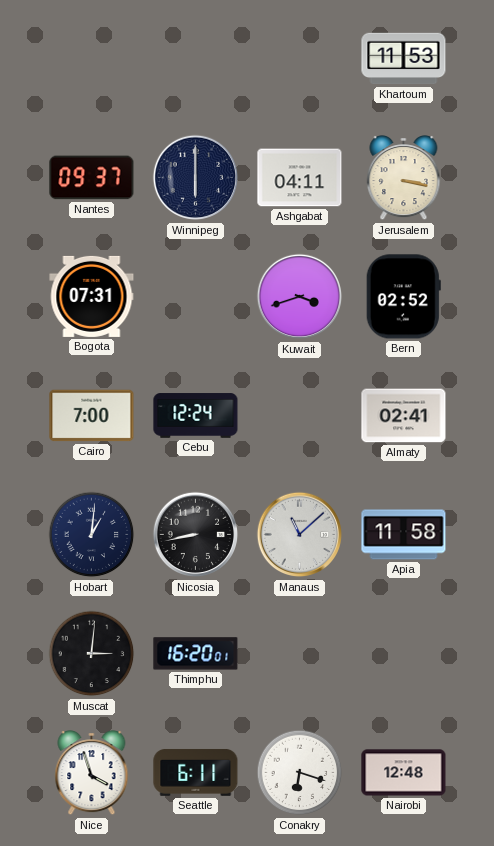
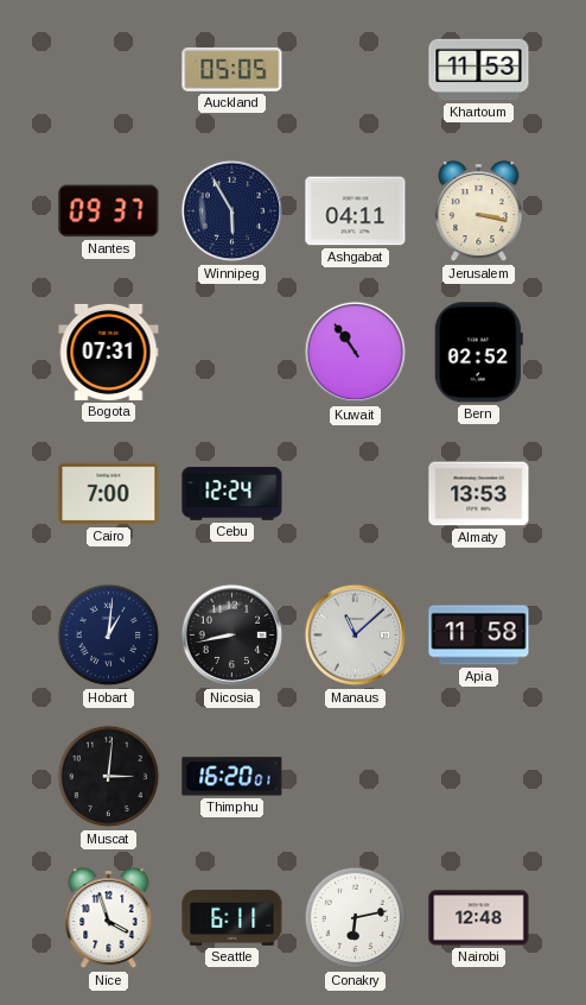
Auckland: none -> 05:05
Winnipeg: 6:00 -> 5:55
Kuwait: 3:42 -> 10:54
Almaty: 02:41 -> 13:53
Conakry: 6:18 -> 6:13
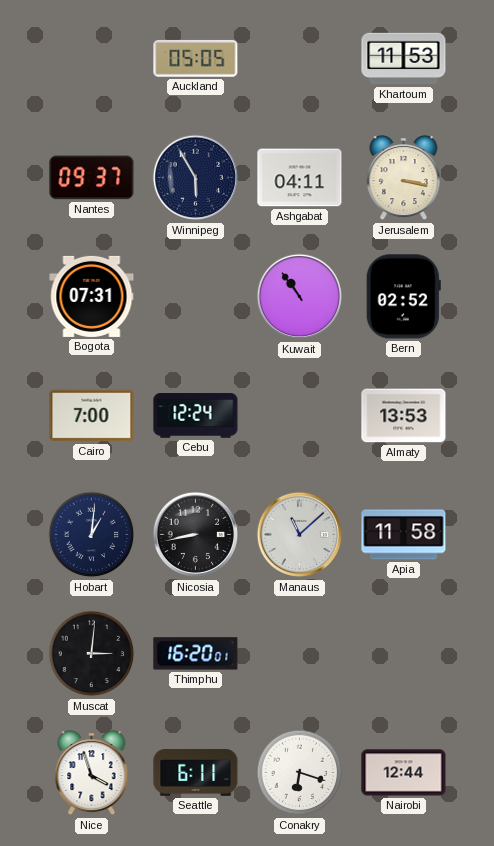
Conakry: 6:13 -> 6:18
Nairobi: 12:48 -> 12:44
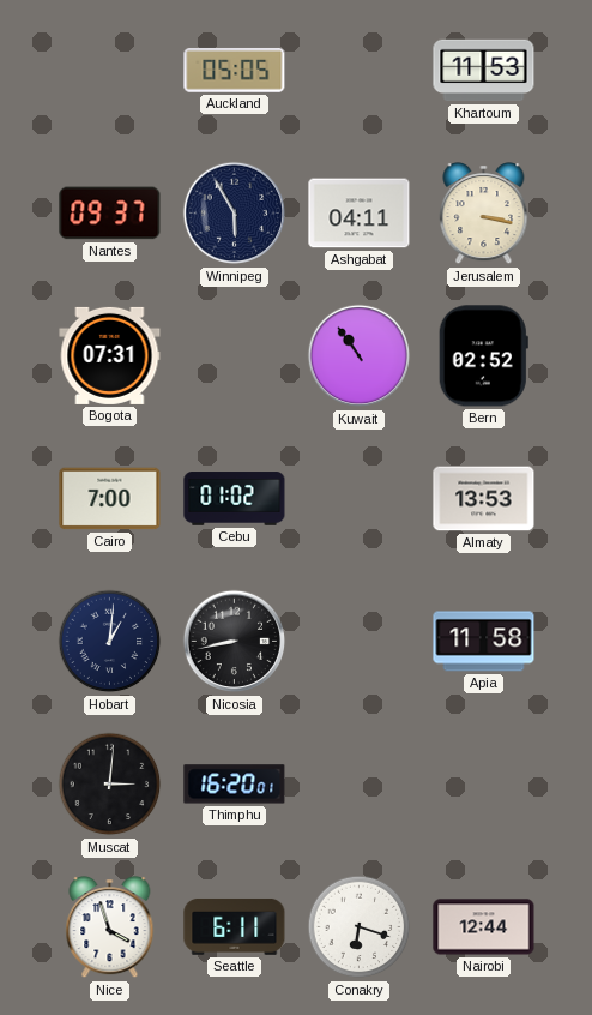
Cebu: 12:24 -> 01:02
Manaus: 11:08 -> none
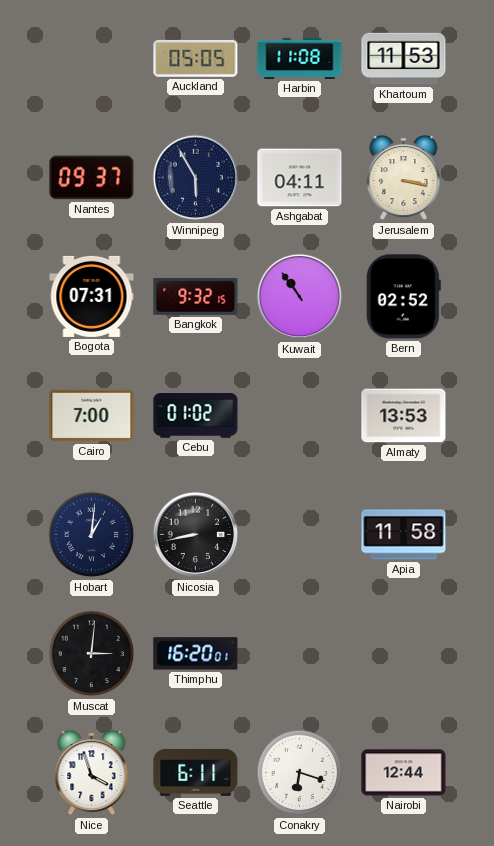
Harbin: none -> 11:08
Bangkok: none -> 9:32
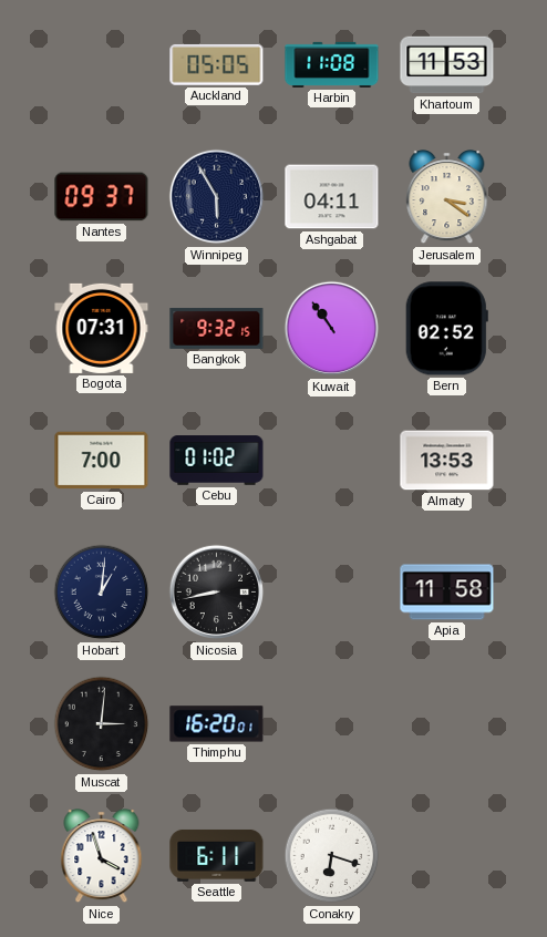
Jerusalem: 3:17 -> 3:21
Nairobi: 12:44 -> none
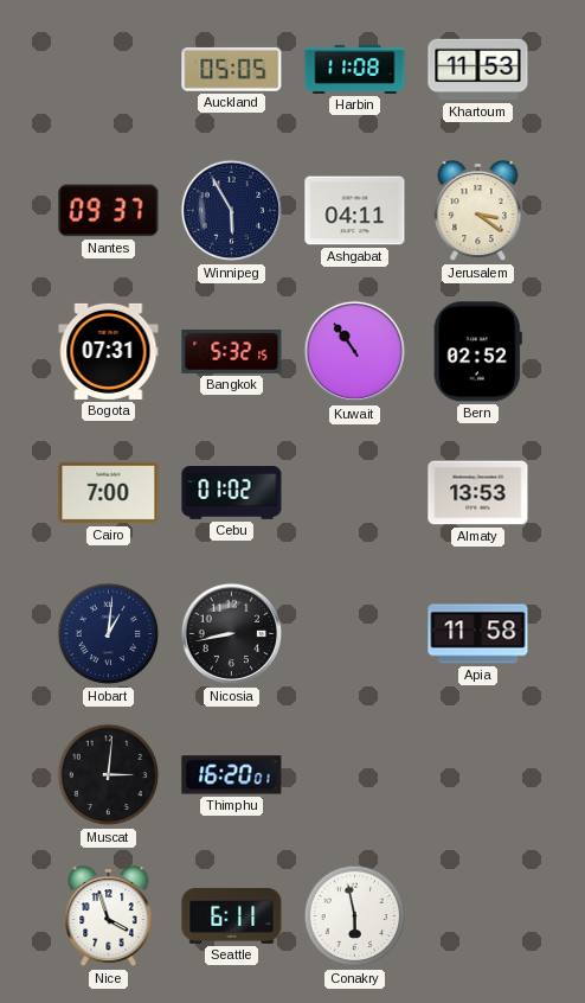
Bangkok: 9:32 -> 5:32
Conakry: 6:18 -> 5:58
